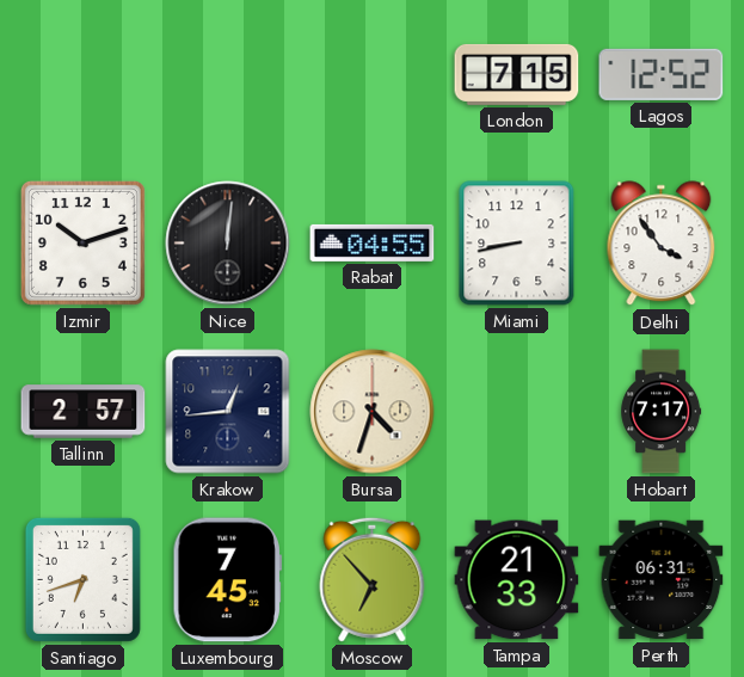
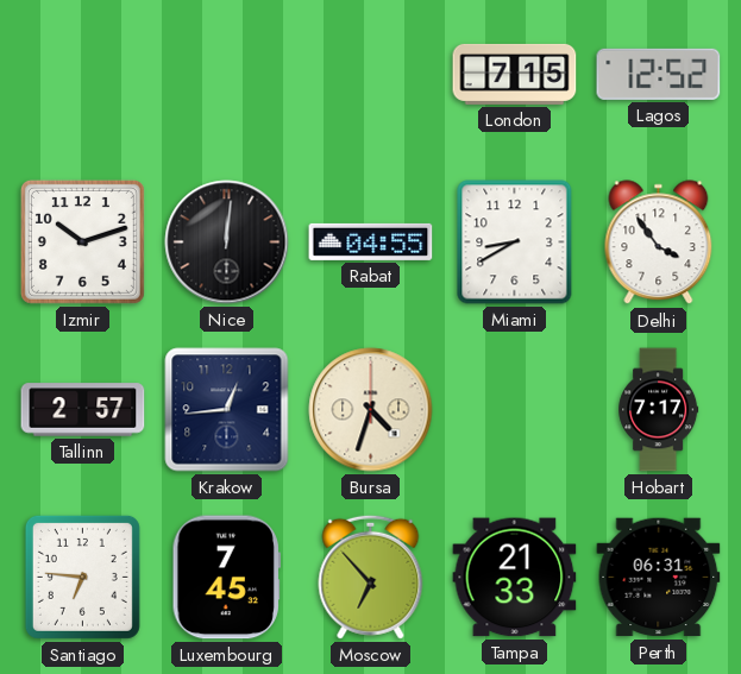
Miami: 8:43 -> 8:40
Santiago: 6:42 -> 6:46
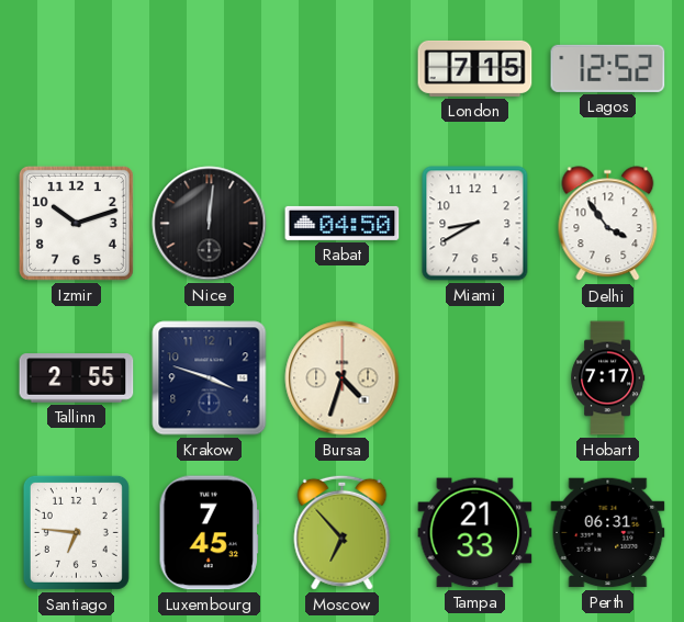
Rabat: 04:55 -> 04:50
Tallinn: 2:57 -> 2:55
Krakow: 12:44 -> 3:48
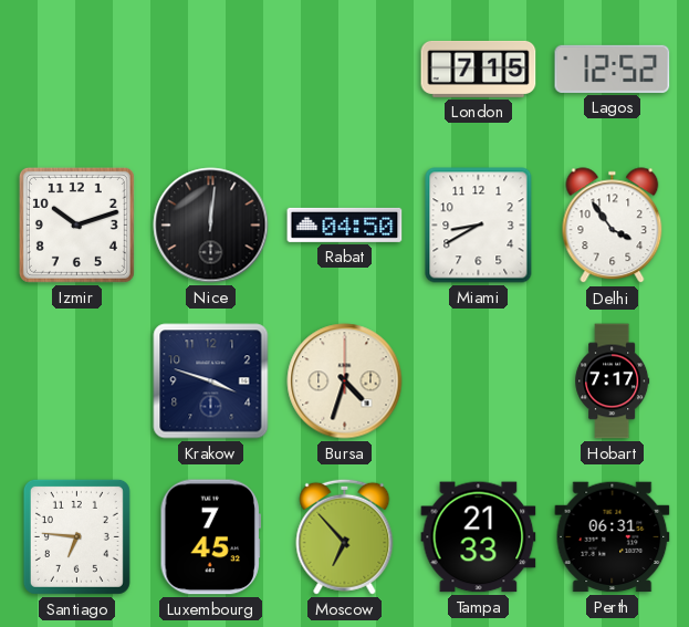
Tallinn: 2:55 -> none
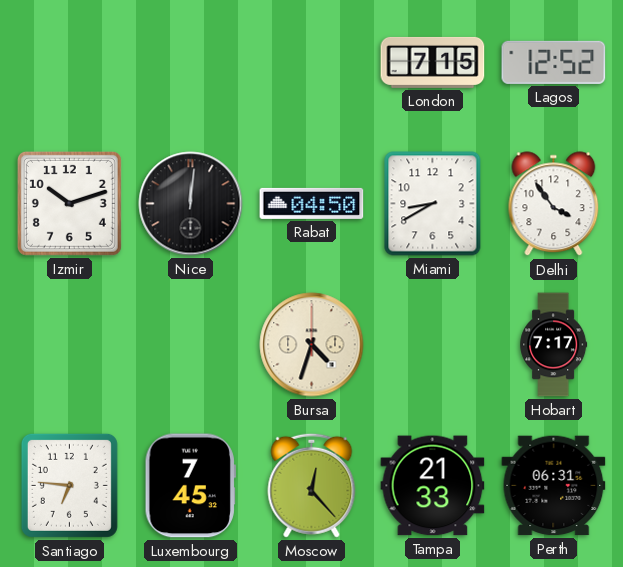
Krakow: 3:48 -> none
Moscow: 6:53 -> 12:23
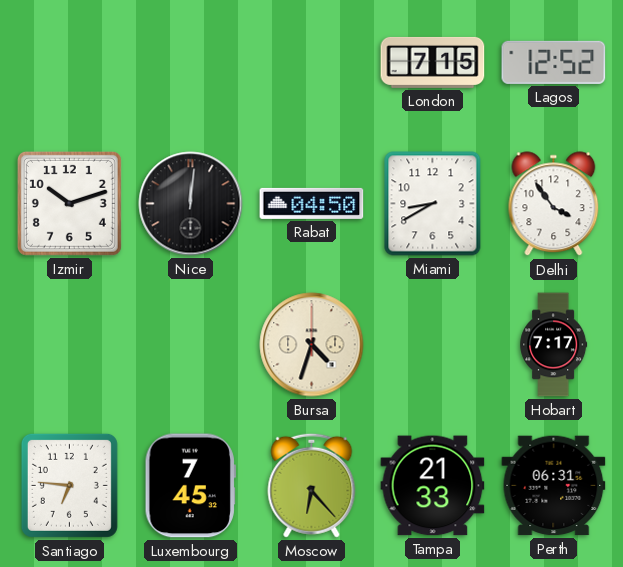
Moscow: 12:23 -> 6:23
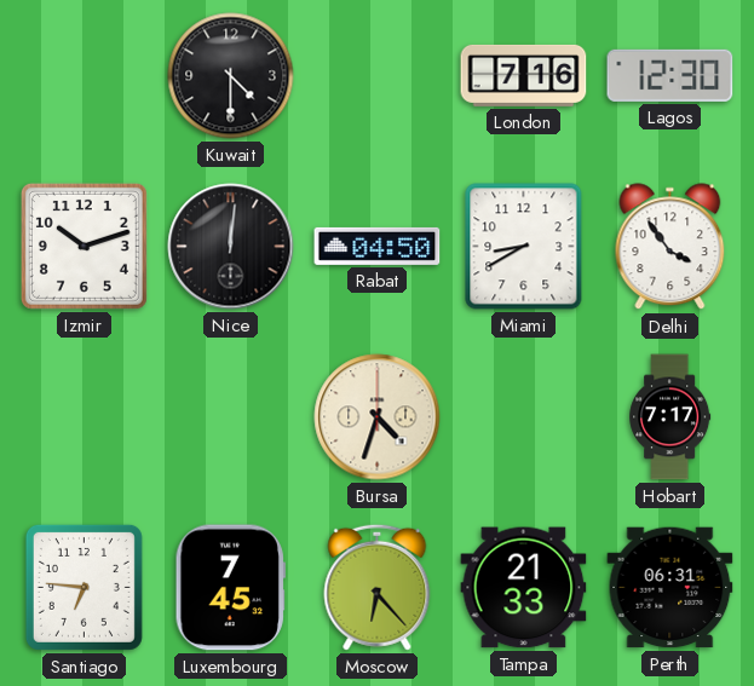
Kuwait: none -> 4:30
London: 7:15 -> 7:16
Lagos: 12:52 -> 12:30
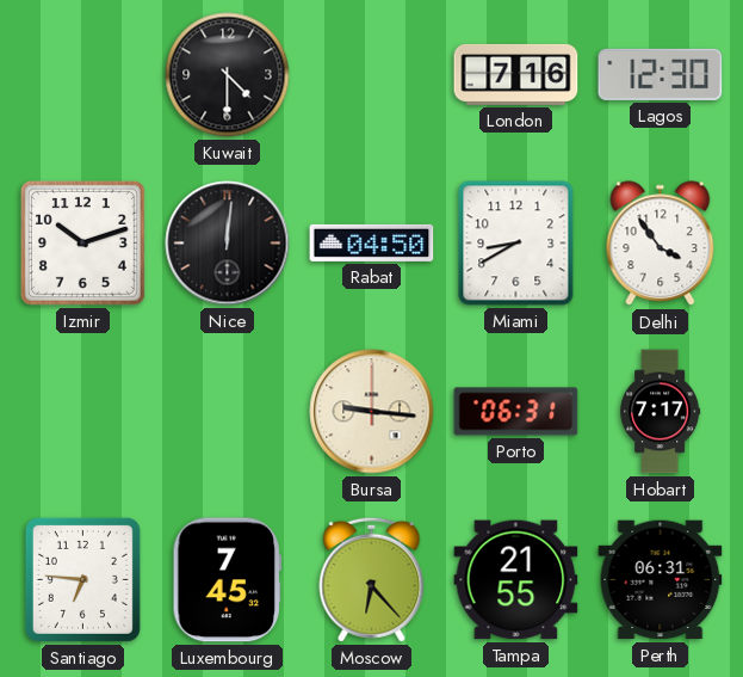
Bursa: 4:33 -> 9:16
Porto: none -> 06:31
Tampa: 21:33 -> 21:55
